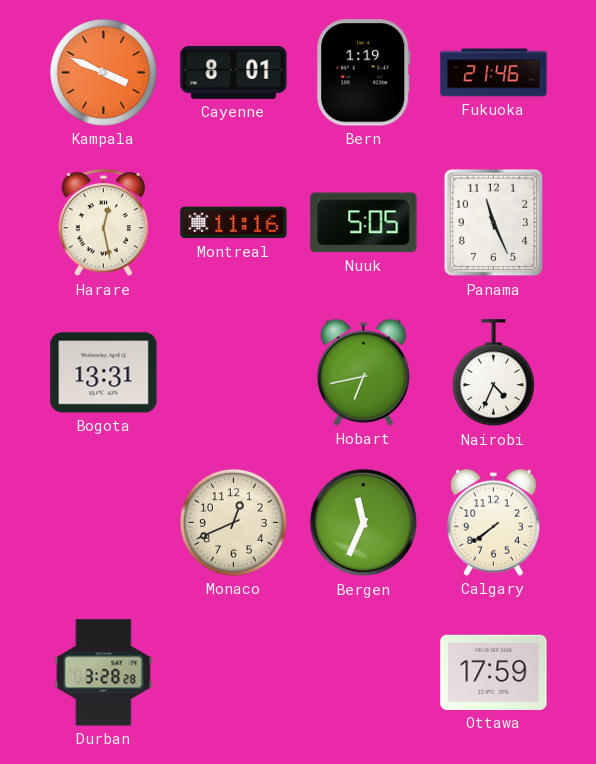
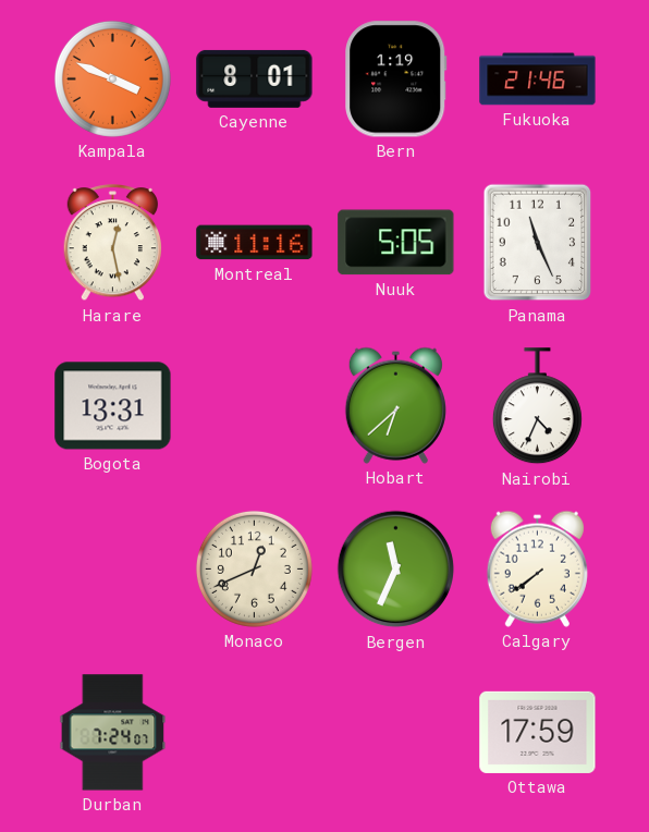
Hobart: 6:43 -> 6:38
Durban: 3:28 -> 7:24
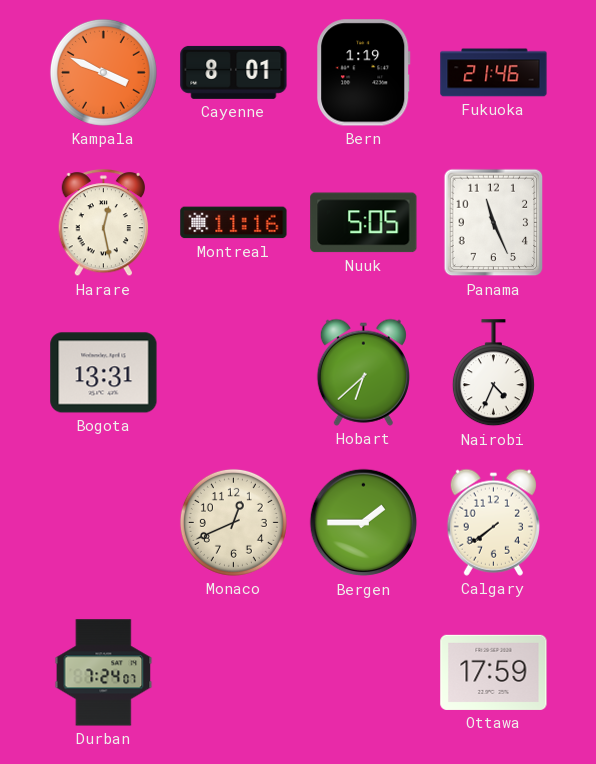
Bergen: 11:34 -> 1:45
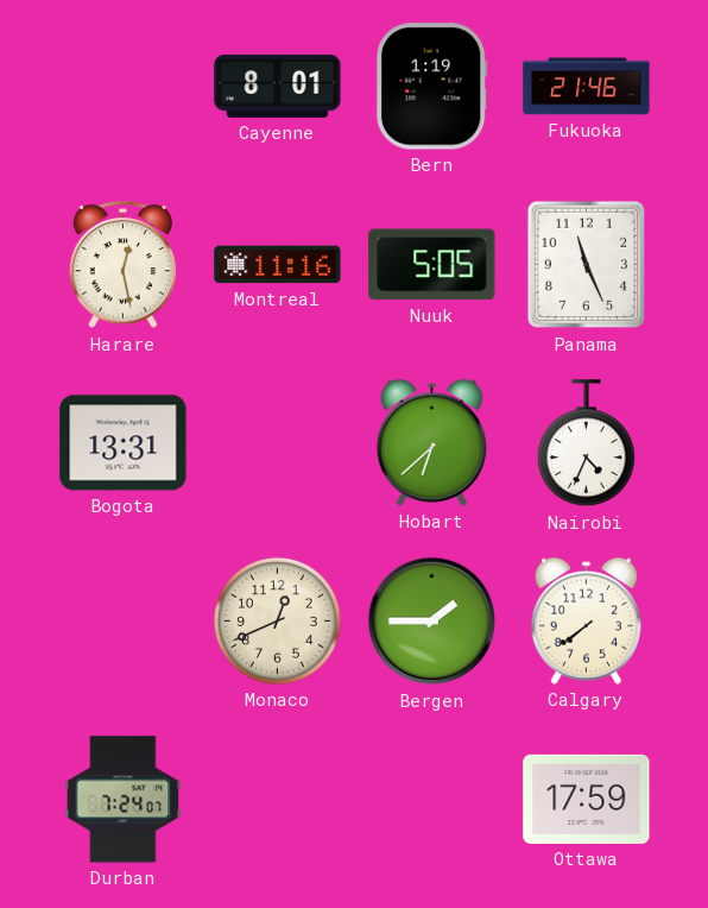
Kampala: 3:49 -> none
